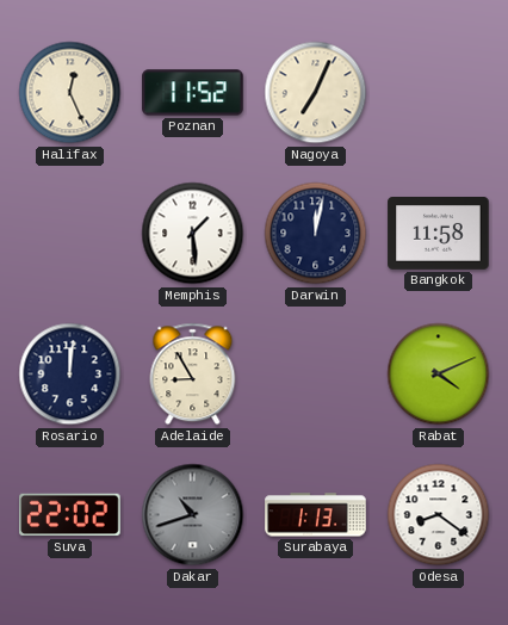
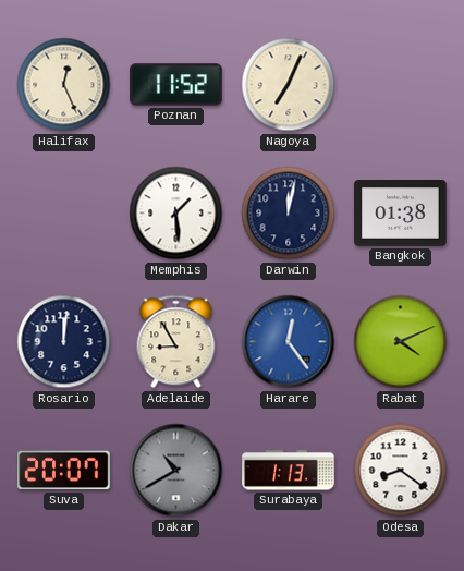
Bangkok: 11:58 -> 01:38
Harare: none -> 12:24
Suva: 22:02 -> 20:07
Dakar: 10:42 -> 10:40
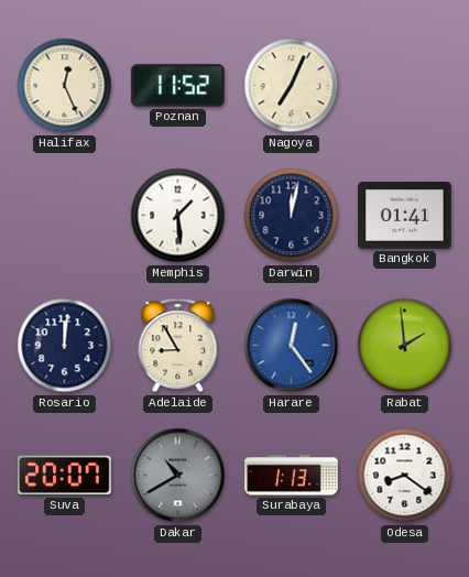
Bangkok: 01:38 -> 01:41
Rabat: 4:11 -> 1:59
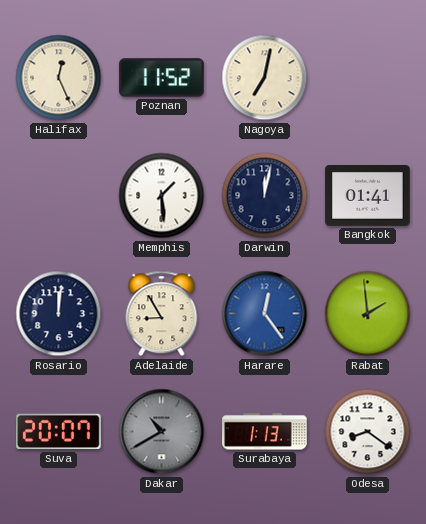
Nagoya: 7:04 -> 7:02
